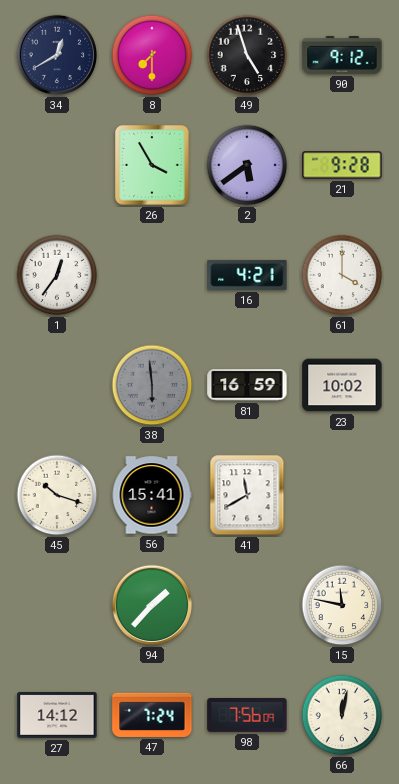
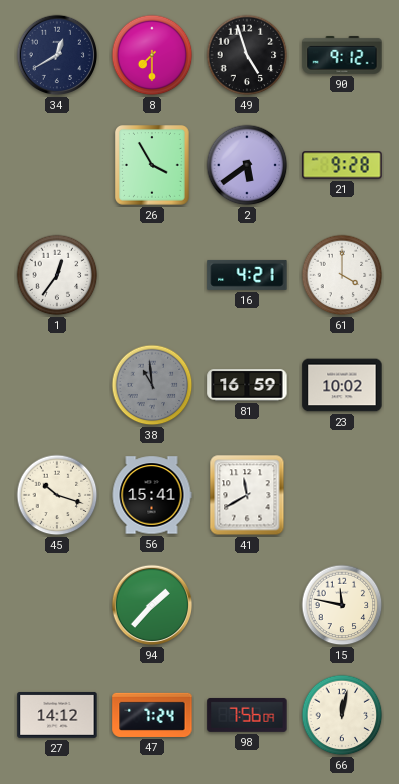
38: 5:59 -> 10:59
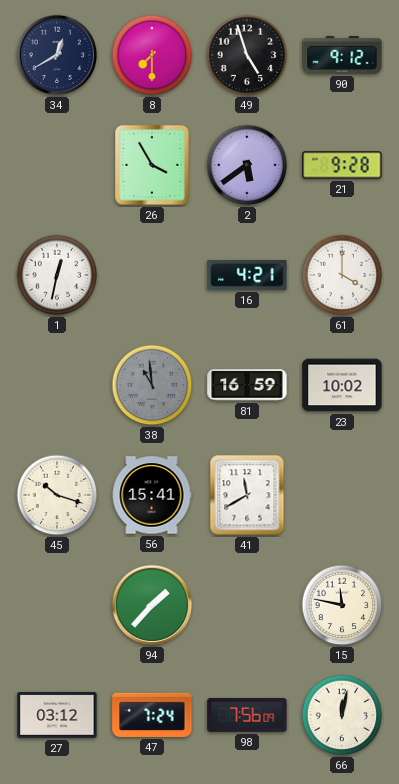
1: 12:36 -> 12:32
27: 14:12 -> 03:12
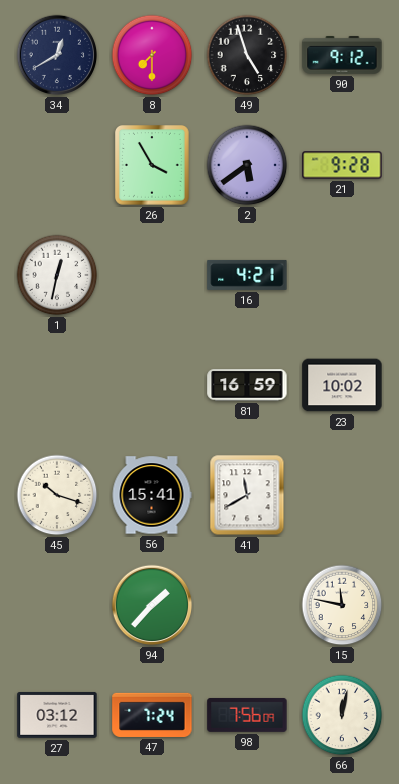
61: 4:00 -> none
38: 10:59 -> none
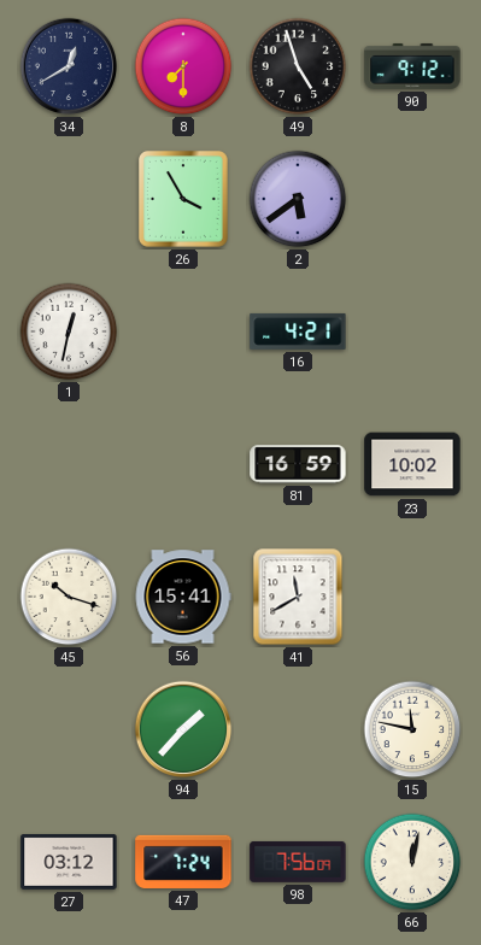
21: 9:28 -> none
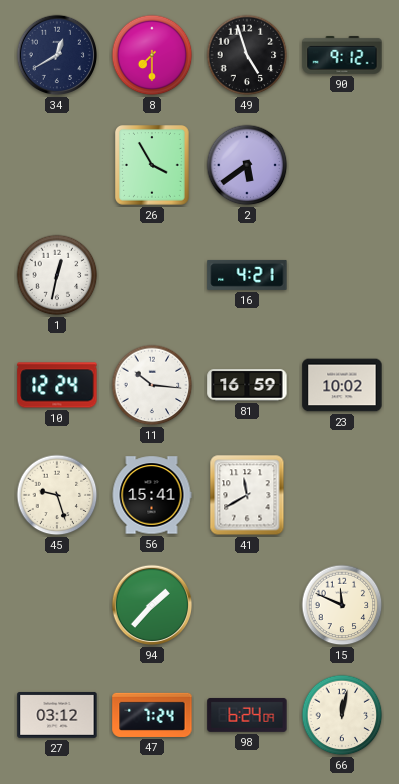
10: none -> 12:24
11: none -> 10:16
45: 10:18 -> 9:27
15: 11:47 -> 11:49
98: 7:56 -> 6:24
